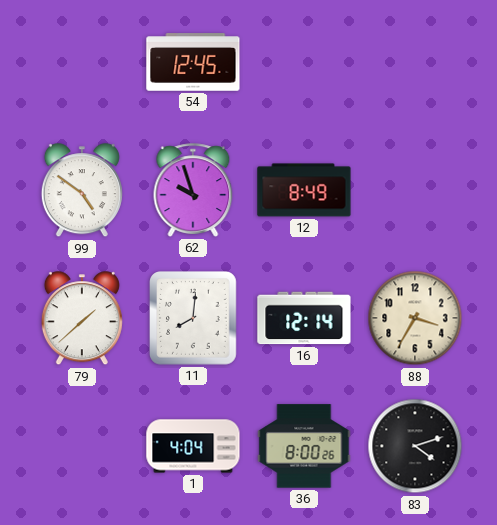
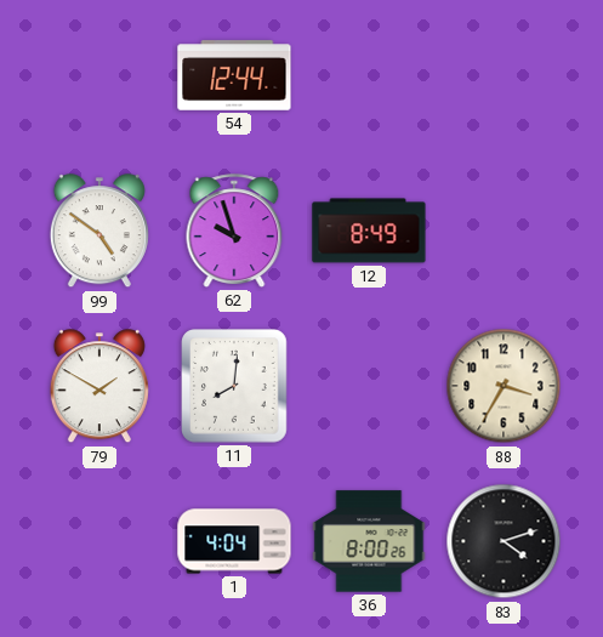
54: 12:45 -> 12:44
79: 1:38 -> 1:50
16: 12:14 -> none
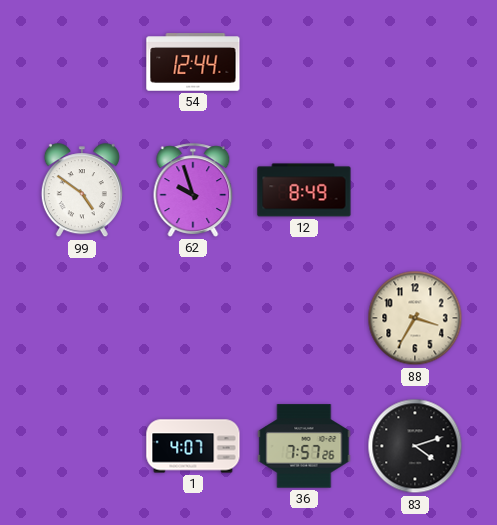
79: 1:50 -> none
11: 8:01 -> none
1: 4:04 -> 4:07
36: 8:00 -> 7:57
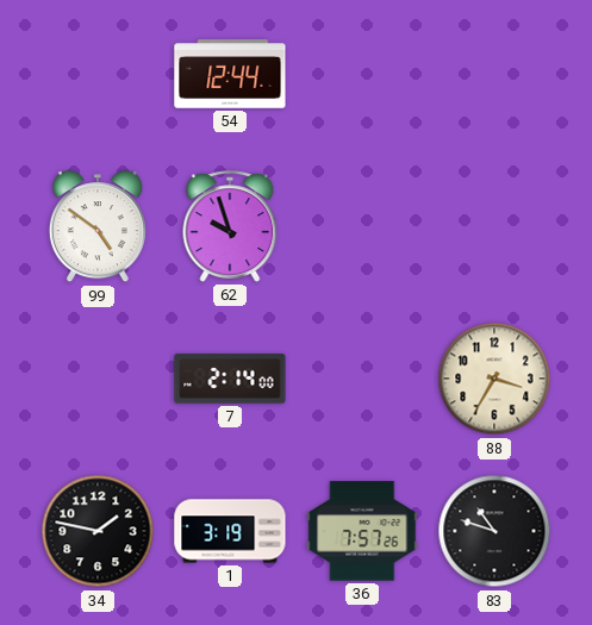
12: 8:49 -> none
7: none -> 2:14
34: none -> 1:47
1: 4:07 -> 3:19
83: 4:12 -> 10:48
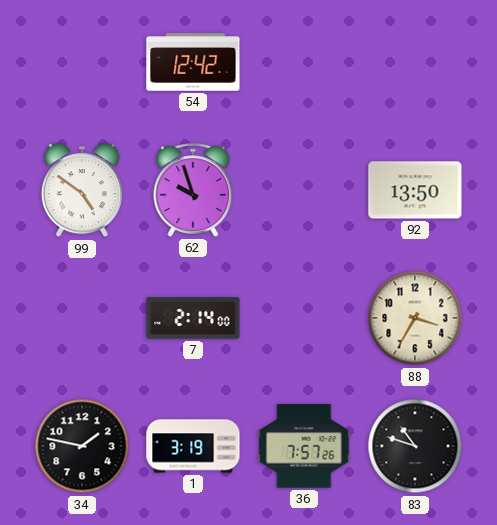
54: 12:44 -> 12:42
92: none -> 13:50
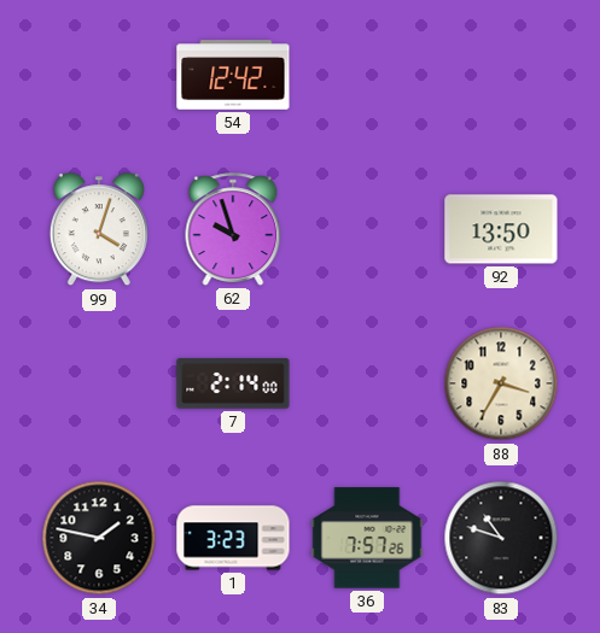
99: 4:51 -> 4:03
1: 3:19 -> 3:23
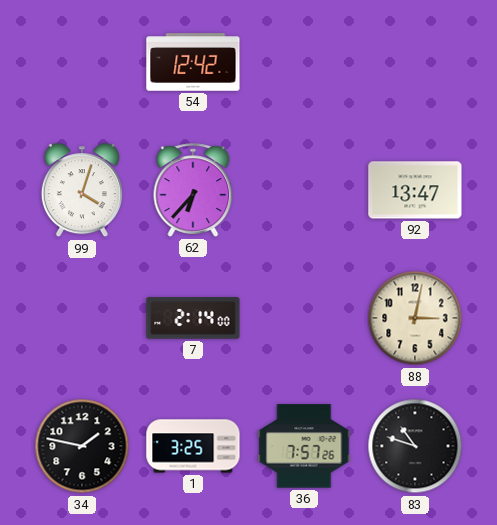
62: 9:57 -> 6:37
92: 13:50 -> 13:47
88: 3:35 -> 3:02
1: 3:23 -> 3:25
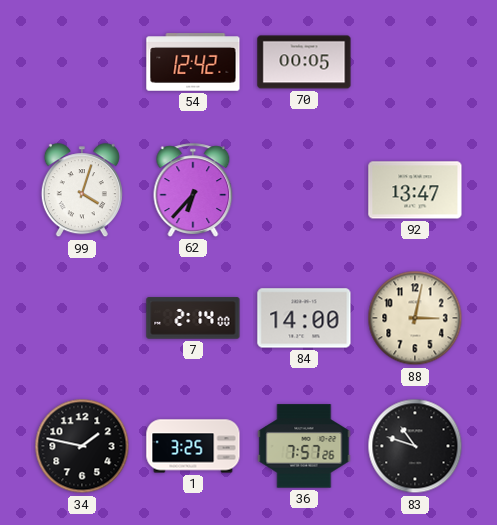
70: none -> 00:05
84: none -> 14:00
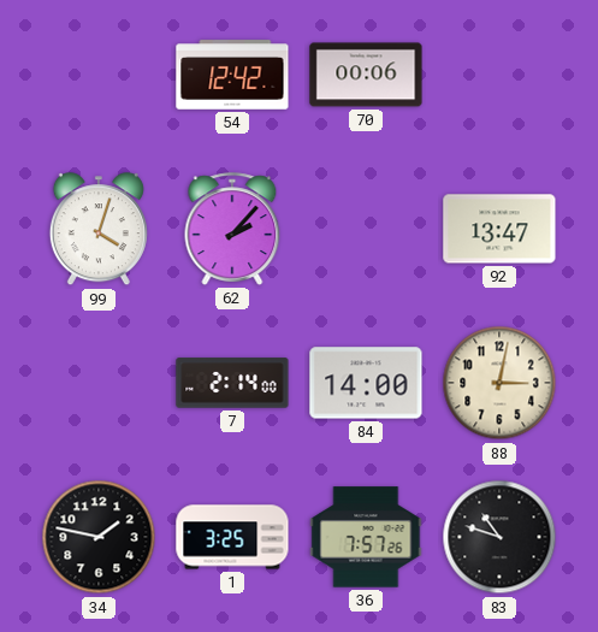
70: 00:05 -> 00:06
62: 6:37 -> 2:07
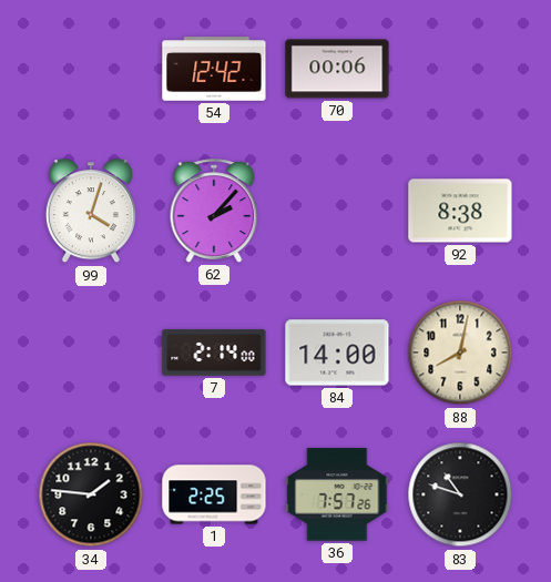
92: 13:47 -> 8:38
88: 3:02 -> 8:02
34: 1:47 -> 1:46
1: 3:25 -> 2:25
